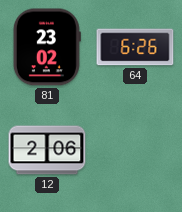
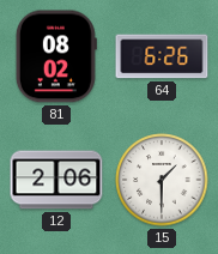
81: 23:02 -> 08:02
15: none -> 1:30
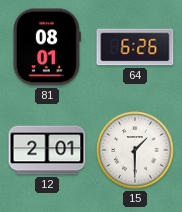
81: 08:02 -> 08:01
12: 2:06 -> 2:01
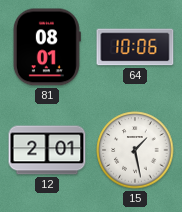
64: 6:26 -> 10:06
15: 1:30 -> 1:28
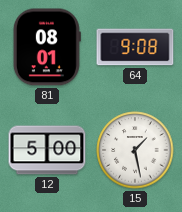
64: 10:06 -> 9:08
12: 2:01 -> 5:00
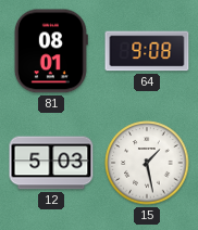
12: 5:00 -> 5:03
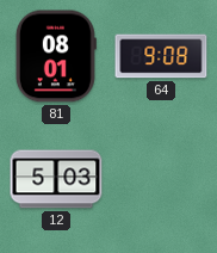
15: 1:28 -> none
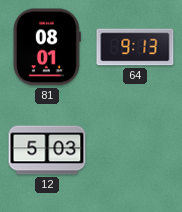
64: 9:08 -> 9:13
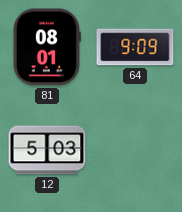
64: 9:13 -> 9:09
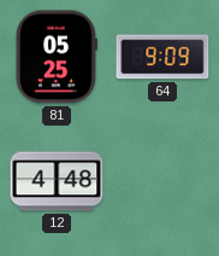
81: 08:01 -> 05:25
12: 5:03 -> 4:48
